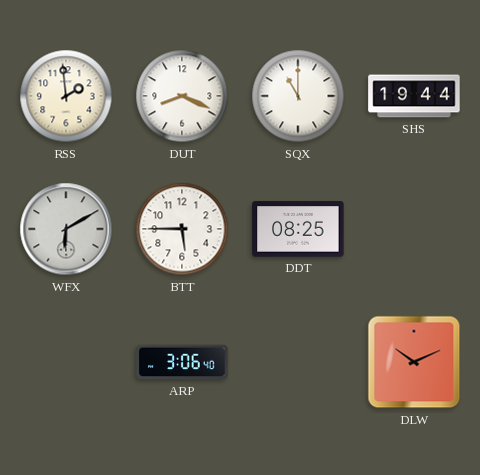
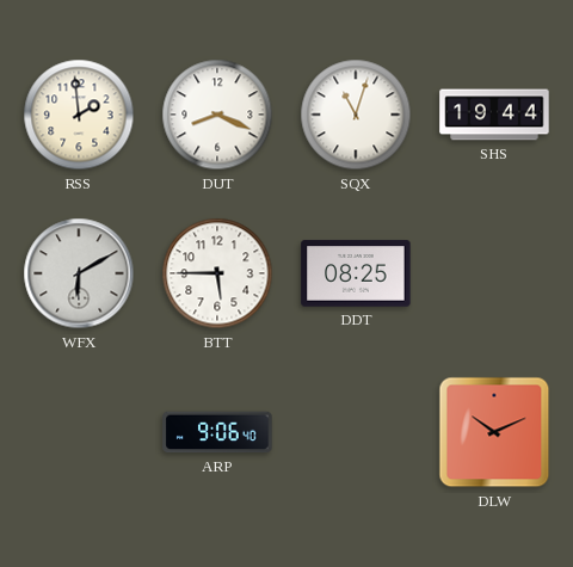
SQX: 11:00 -> 11:03
ARP: 3:06 -> 9:06
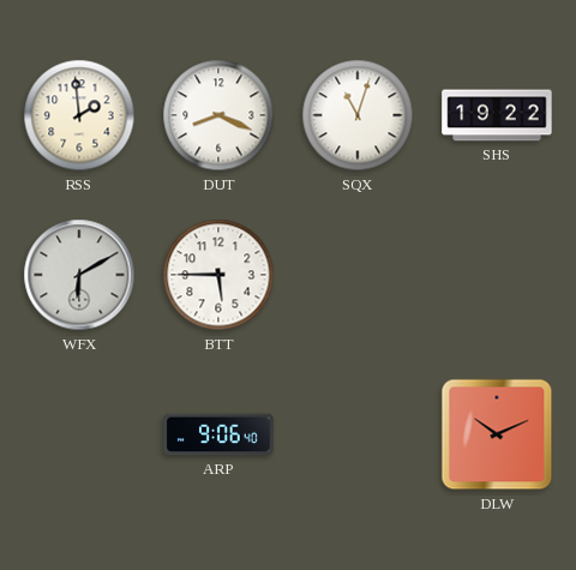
SHS: 19:44 -> 19:22
DDT: 08:25 -> none
